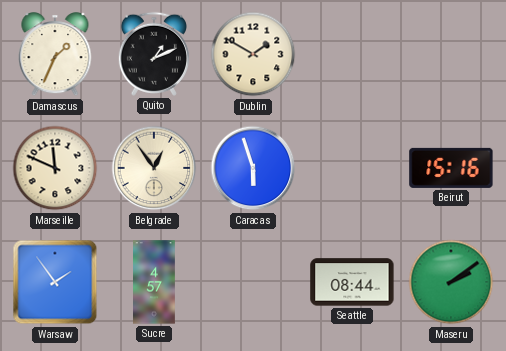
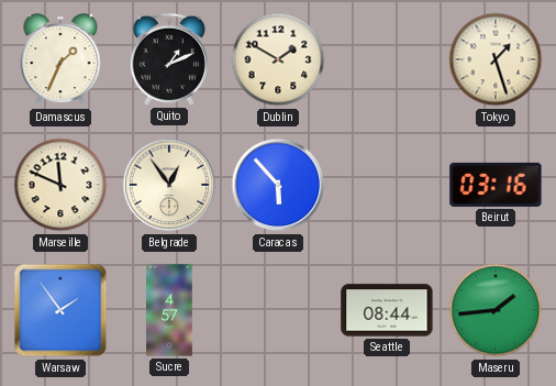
Tokyo: none -> 1:27
Caracas: 5:57 -> 5:53
Beirut: 15:16 -> 03:16
Maseru: 2:09 -> 1:44
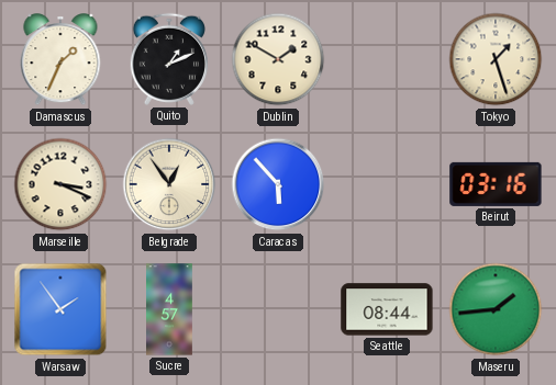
Marseille: 11:49 -> 3:19
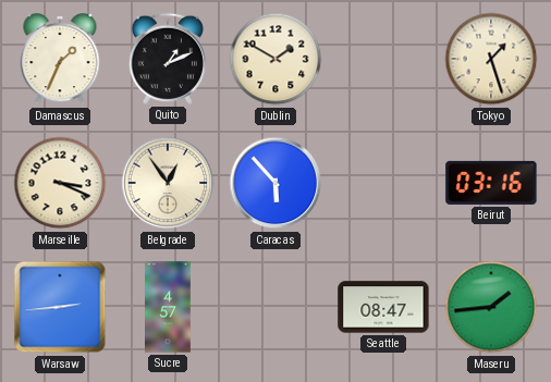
Warsaw: 1:54 -> 2:44
Seattle: 08:44 -> 08:47
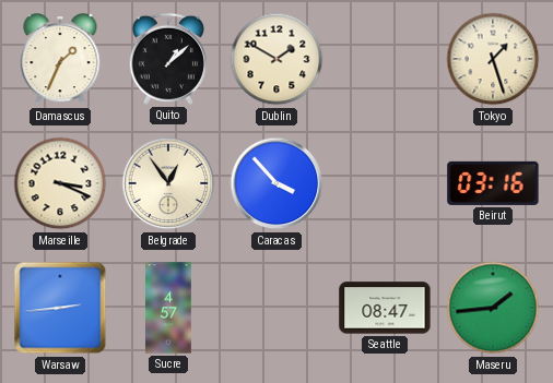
Quito: 1:11 -> 1:08
Caracas: 5:53 -> 3:53
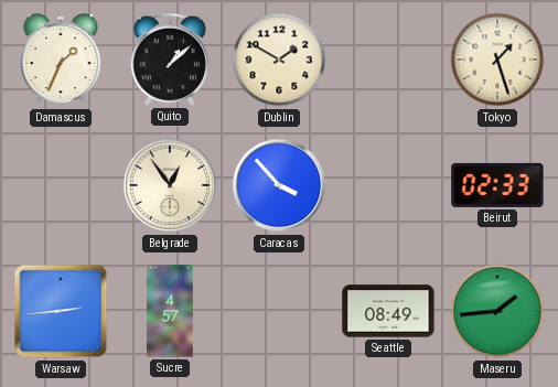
Marseille: 3:19 -> none
Beirut: 03:16 -> 02:33
Seattle: 08:47 -> 08:49
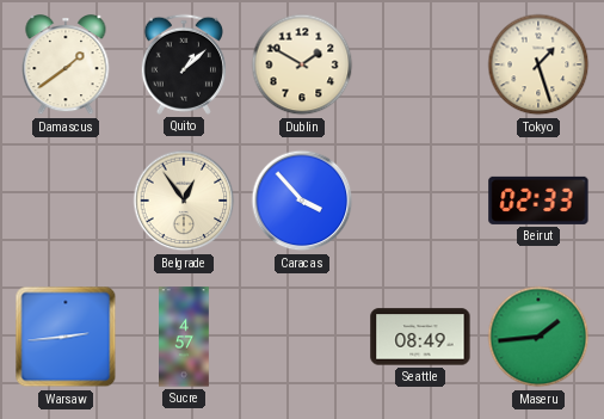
Damascus: 1:34 -> 1:39
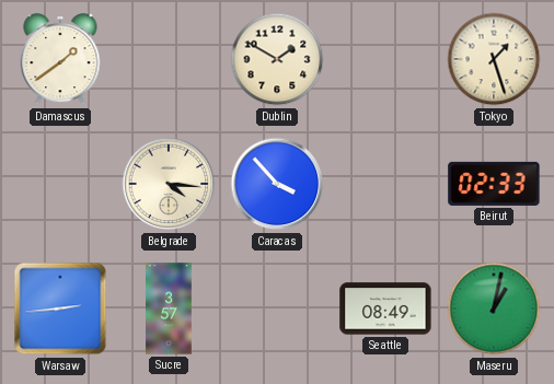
Quito: 1:08 -> none
Belgrade: 12:54 -> 4:16
Sucre: 4:57 -> 3:57
Maseru: 1:44 -> 1:02
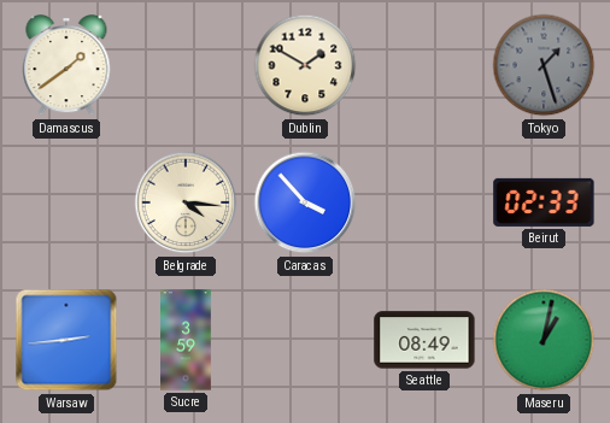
Tokyo dial: cream -> grey
Sucre: 3:57 -> 3:59
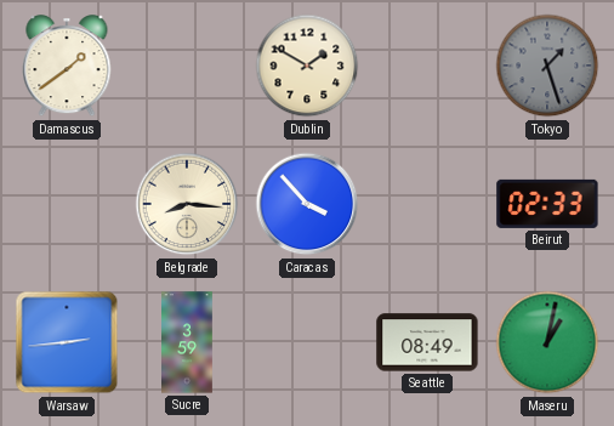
Belgrade: 4:16 -> 8:16
